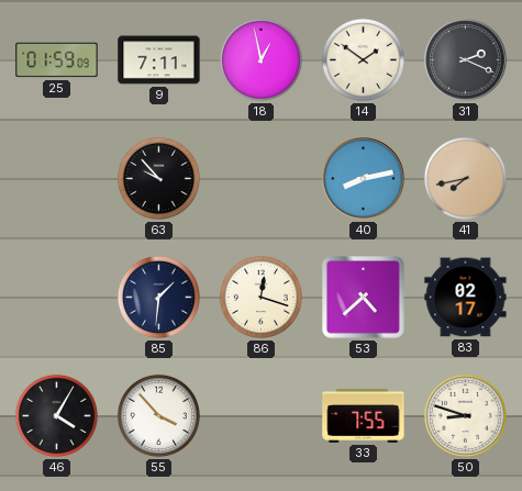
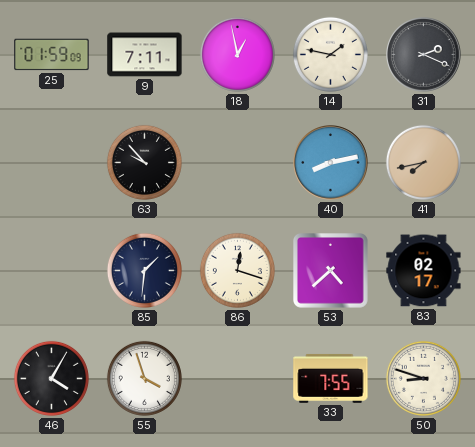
14: 1:51 -> 1:47
55: 3:53 -> 3:57
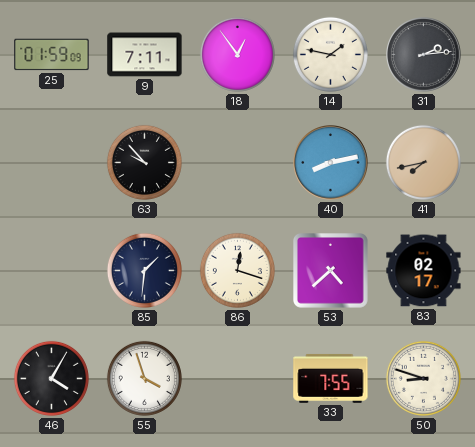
18: 12:58 -> 12:54
31: 2:19 -> 2:14
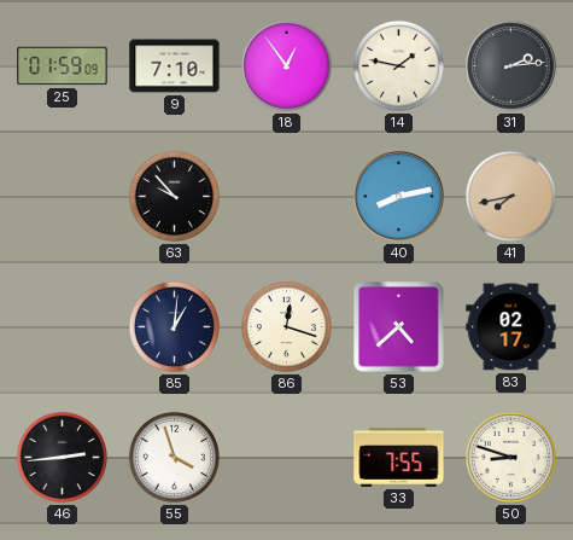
9: 7:11 -> 7:10
85: 1:31 -> 1:01
46: 4:05 -> 2:44
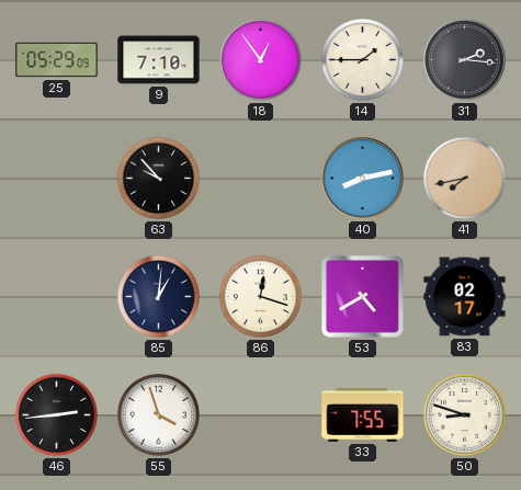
25: 01:59 -> 05:29
14: 1:47 -> 1:45
31: 2:14 -> 2:16
53: 4:38 -> 4:40
